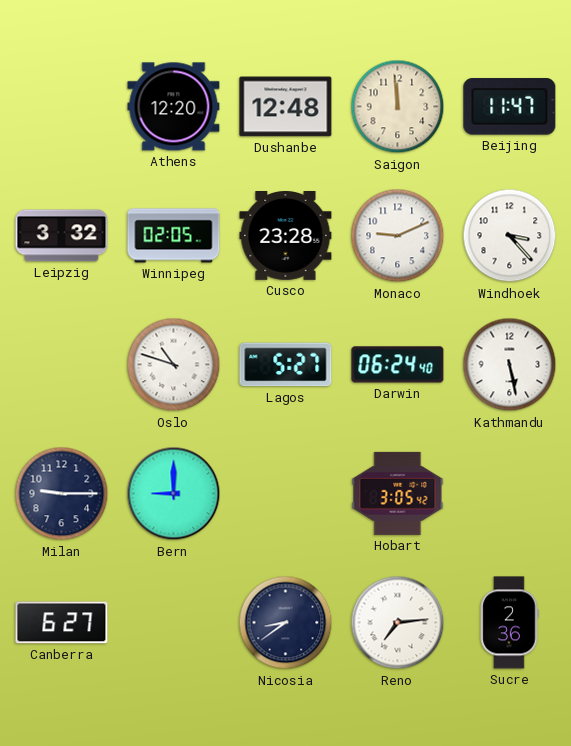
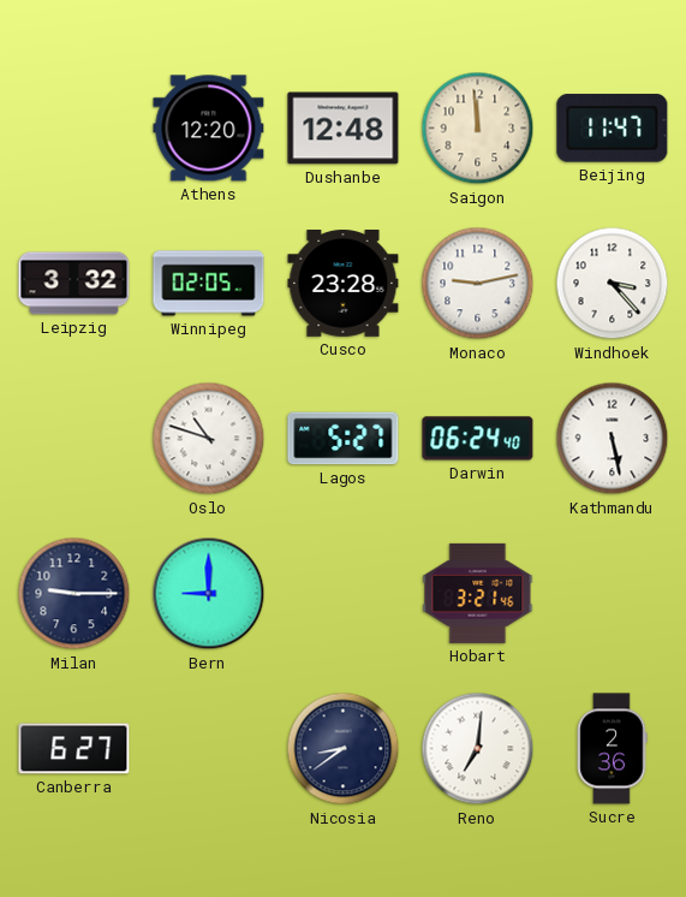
Monaco: 9:11 -> 9:13
Hobart: 3:05 -> 3:21
Reno: 7:14 -> 7:01
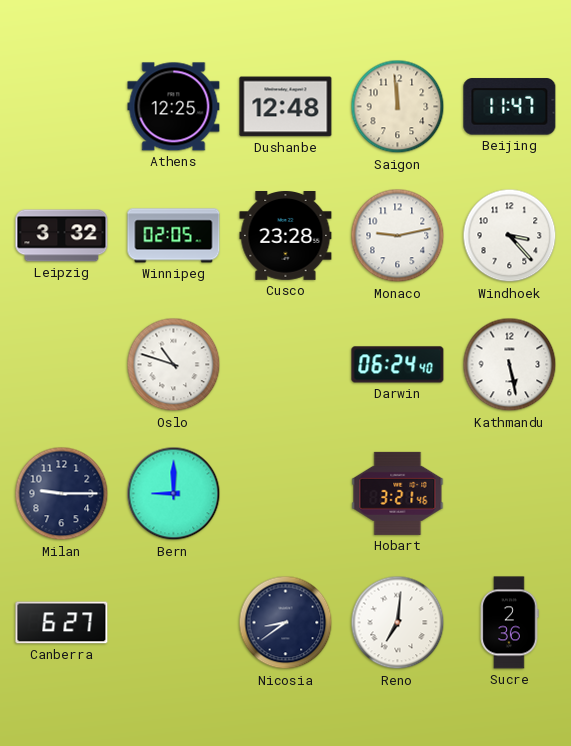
Athens: 12:20 -> 12:25
Lagos: 5:27 -> none
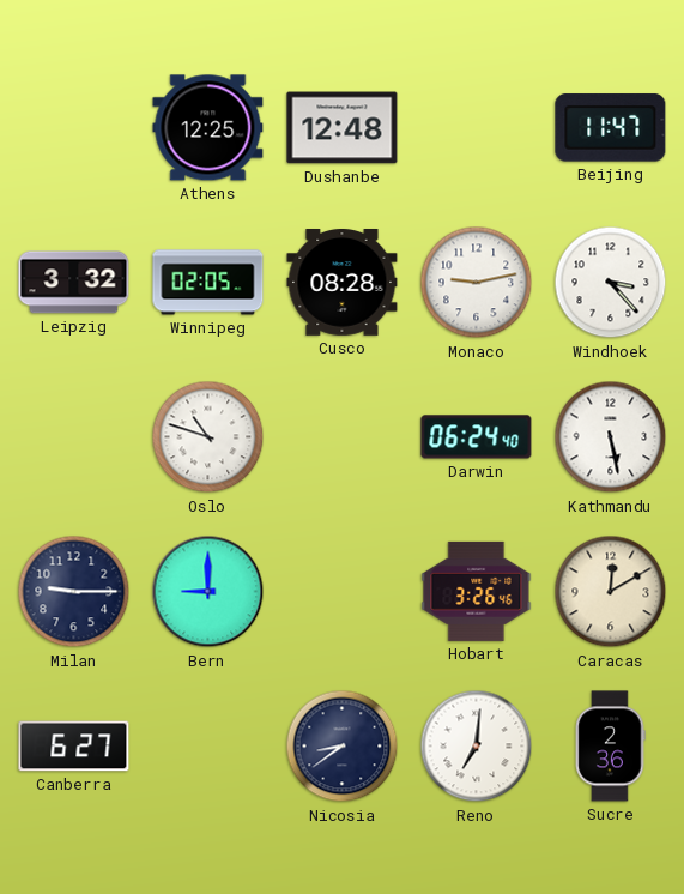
Saigon: 11:59 -> none
Cusco: 23:28 -> 08:28
Hobart: 3:21 -> 3:26
Caracas: none -> 12:10
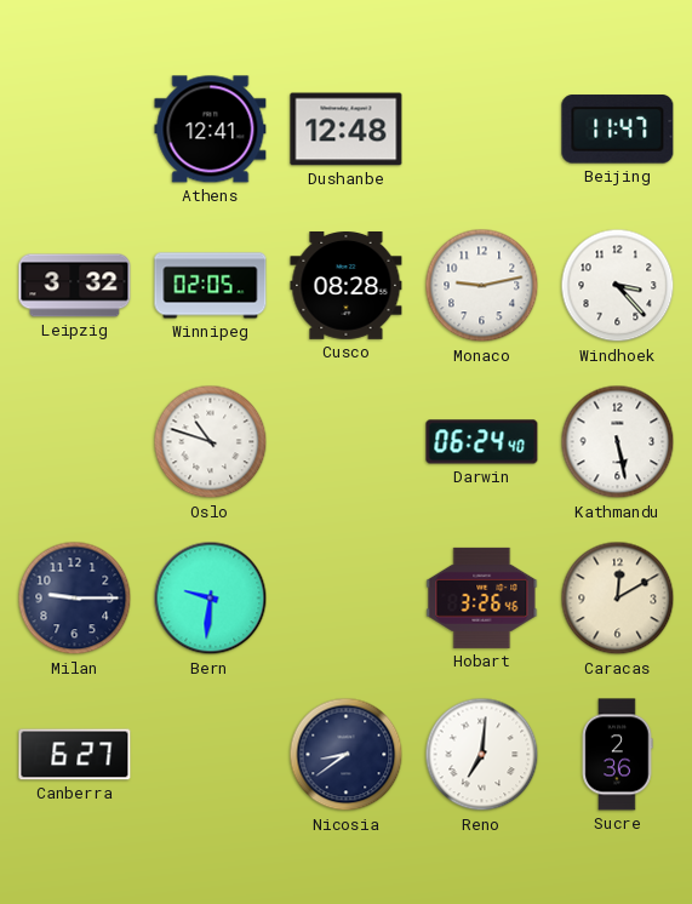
Athens: 12:25 -> 12:41
Bern: 9:00 -> 9:31
